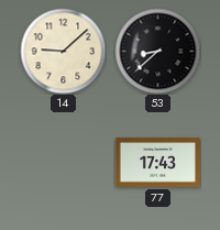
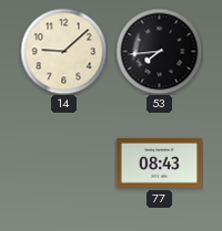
53: 8:38 -> 7:44
77: 17:43 -> 08:43
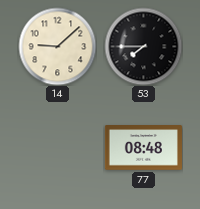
53: 7:44 -> 7:45
77: 08:43 -> 08:48
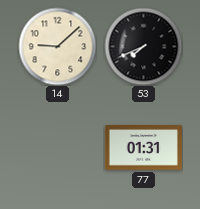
53: 7:45 -> 7:41
77: 08:48 -> 01:31
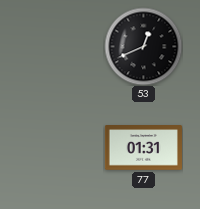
14: 9:08 -> none
53: 7:41 -> 12:41
